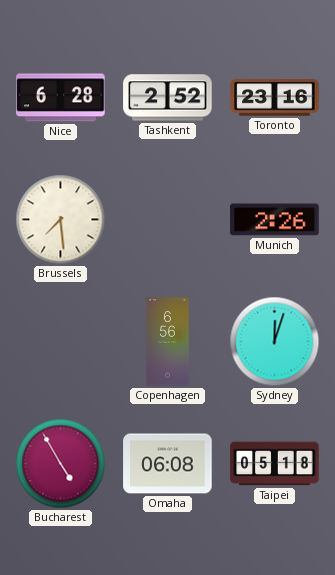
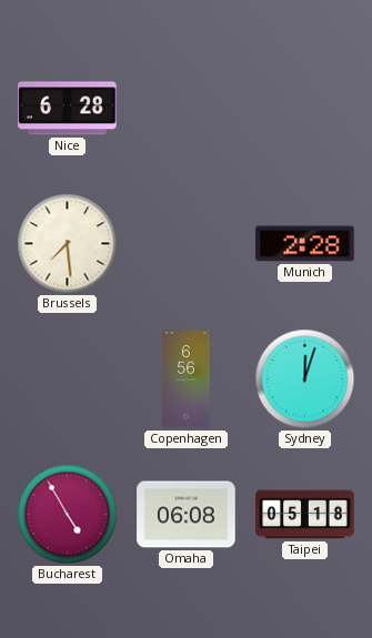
Tashkent: 2:52 -> none
Toronto: 23:16 -> none
Munich: 2:26 -> 2:28
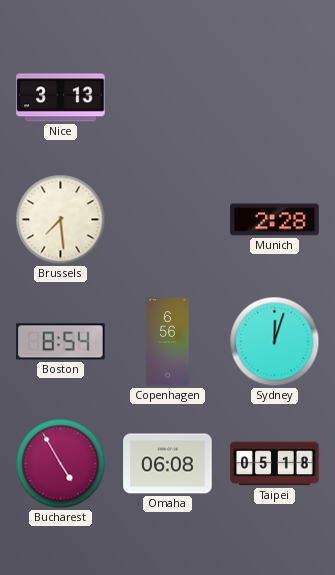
Nice: 6:28 -> 3:13
Boston: none -> 8:54
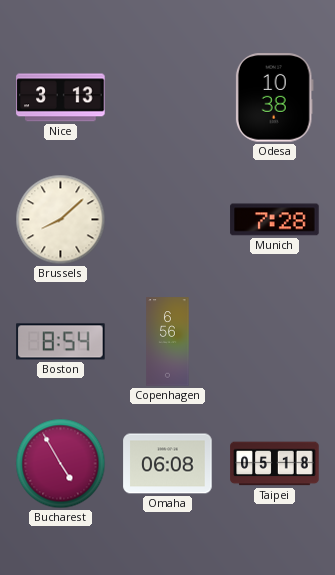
Odesa: none -> 10:38
Brussels: 7:29 -> 8:08
Munich: 2:28 -> 7:28
Sydney: 12:03 -> none
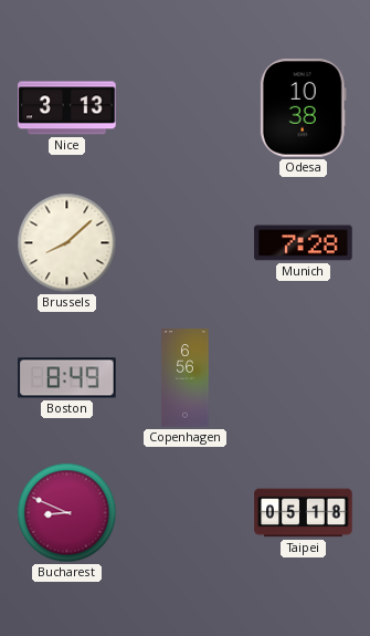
Boston: 8:54 -> 8:49
Bucharest: 4:55 -> 8:49
Omaha: 06:08 -> none
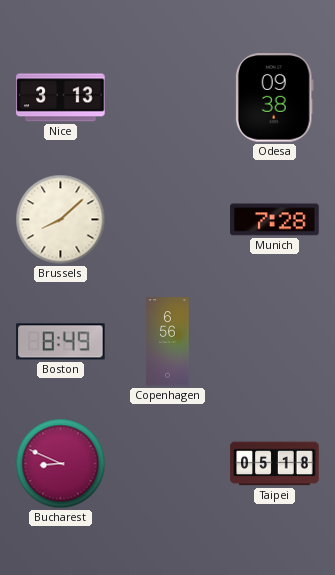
Odesa: 10:38 -> 09:38
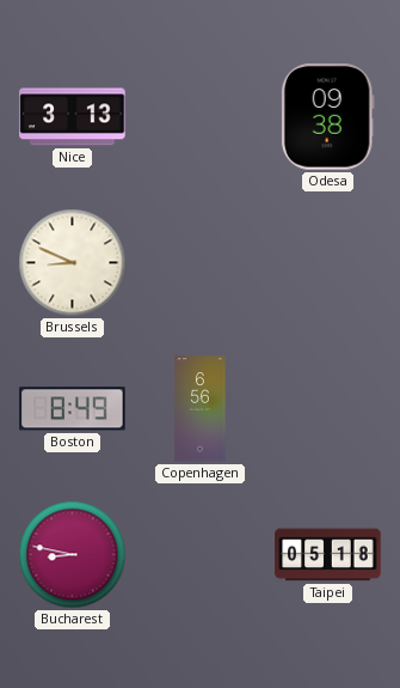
Brussels: 8:08 -> 8:49
Munich: 7:28 -> none
Bucharest: 8:49 -> 8:47
